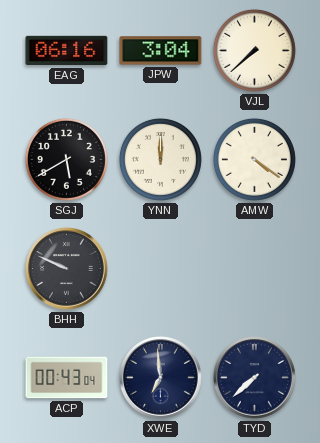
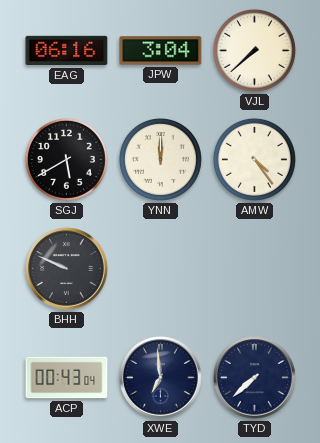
AMW: 4:21 -> 4:24
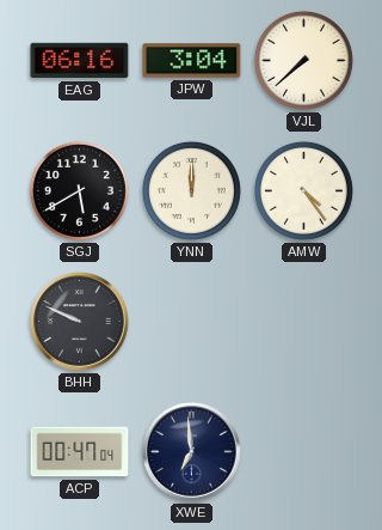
ACP: 00:43 -> 00:47
TYD: 7:38 -> none
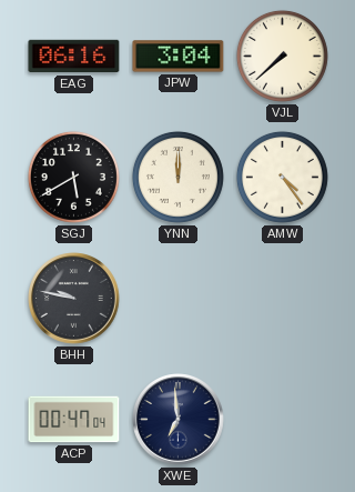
BHH: 9:49 -> 9:47
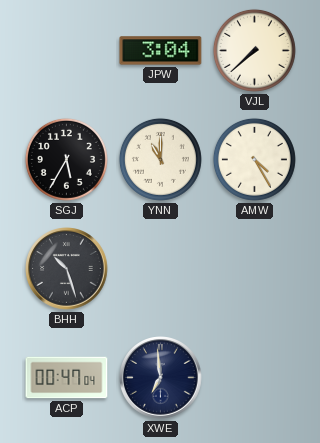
EAG: 06:16 -> none
SGJ: 5:40 -> 5:35
YNN: 12:00 -> 11:00
AMW: 4:24 -> 4:25
BHH: 9:47 -> 10:27
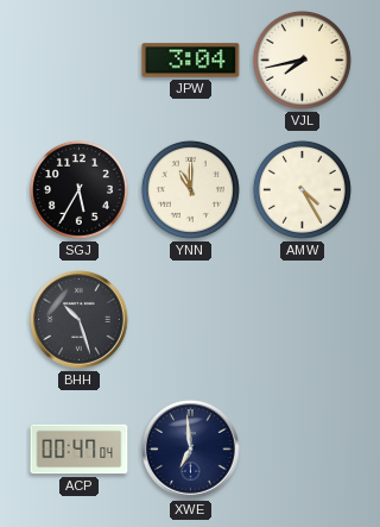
VJL: 7:38 -> 7:43
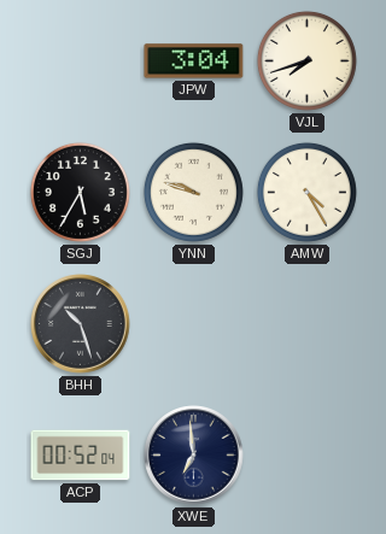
VJL: 7:43 -> 7:42
YNN: 11:00 -> 9:48
ACP: 00:47 -> 00:52
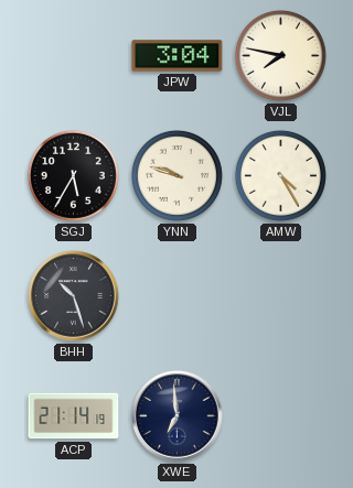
VJL: 7:42 -> 7:47
ACP: 00:52 -> 21:14
